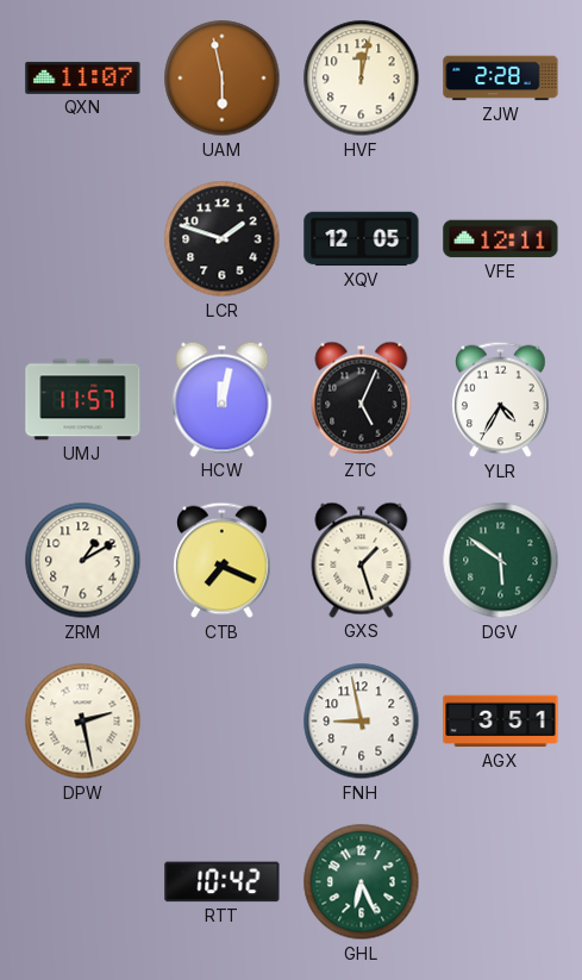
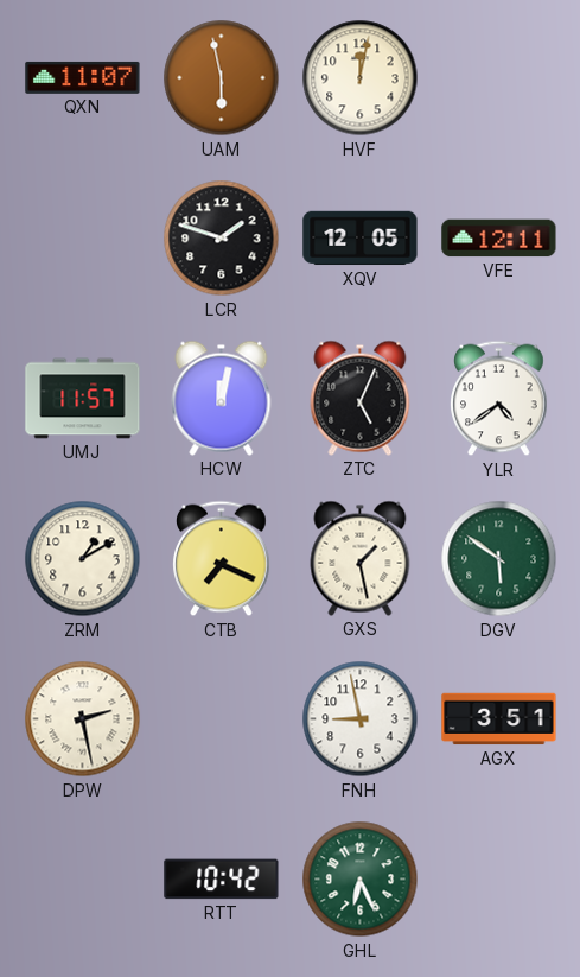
ZJW: 2:28 -> none
YLR: 4:35 -> 4:39
GXS: 1:27 -> 1:28
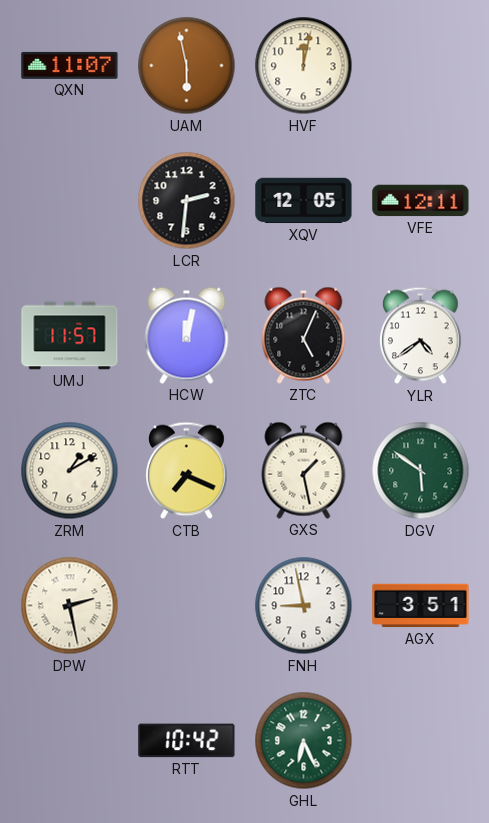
LCR: 1:48 -> 2:31
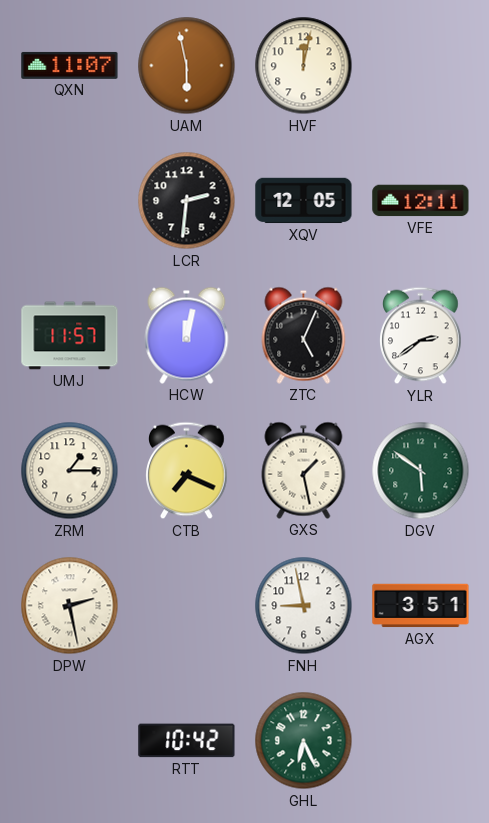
YLR: 4:39 -> 2:39
ZRM: 1:10 -> 1:15
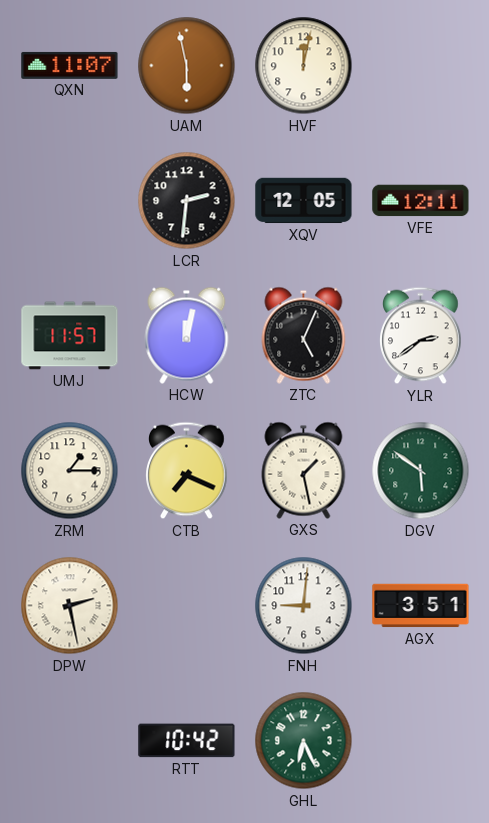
FNH: 8:58 -> 9:01
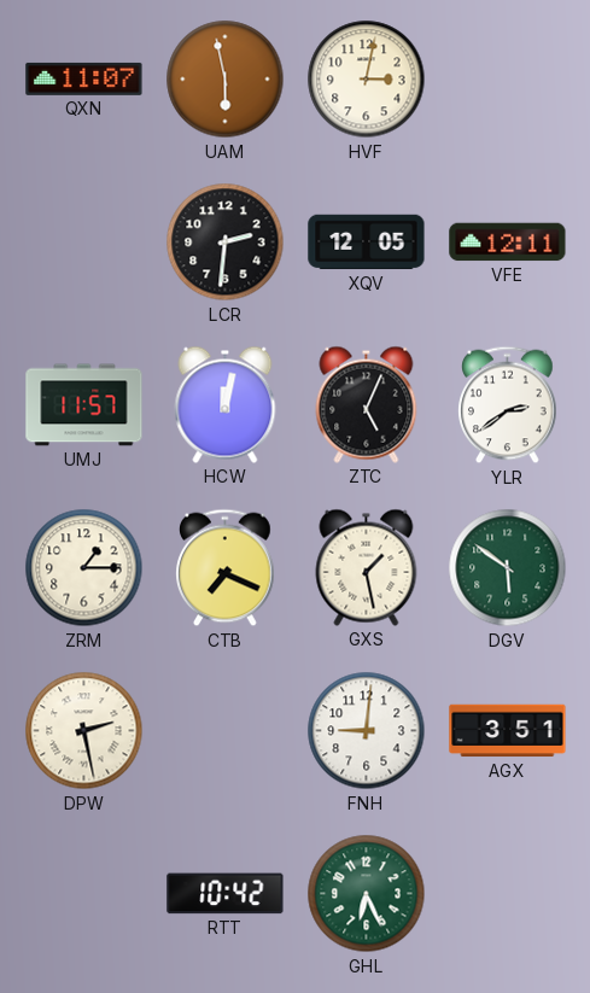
HVF: 12:02 -> 3:02
